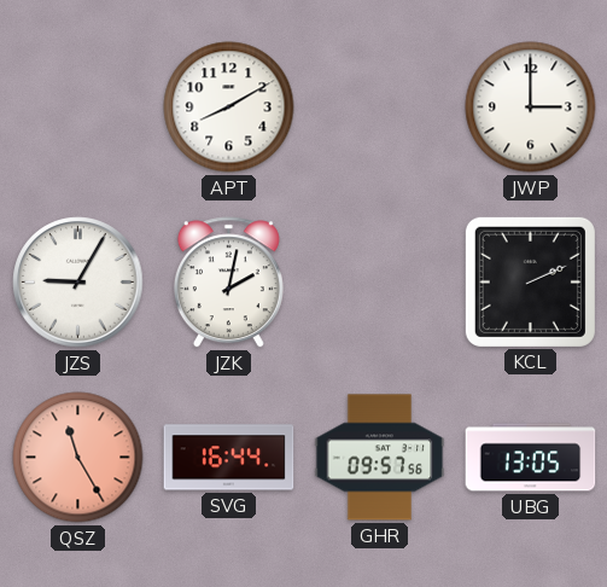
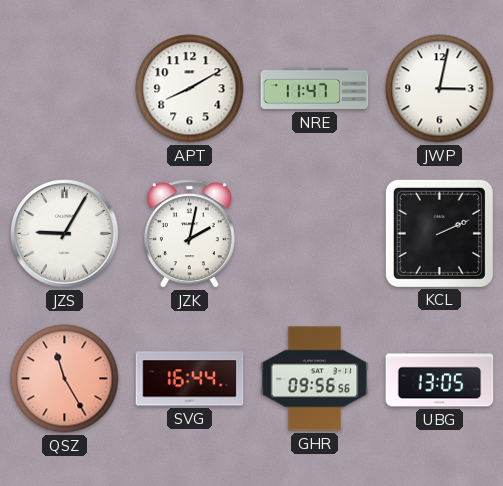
NRE: none -> 11:47
JWP: 3:00 -> 3:02
GHR: 09:57 -> 09:56
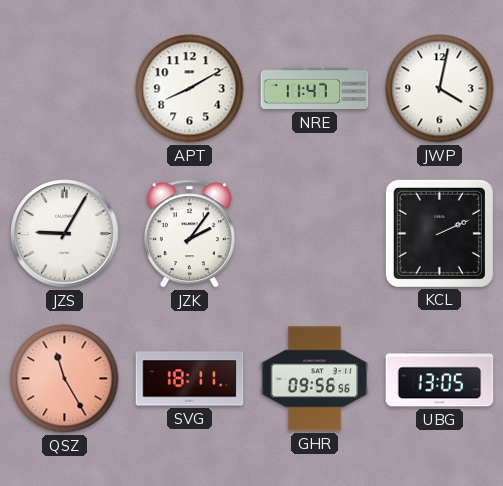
JWP: 3:02 -> 4:02
JZK: 2:02 -> 2:06
SVG: 16:44 -> 18:11
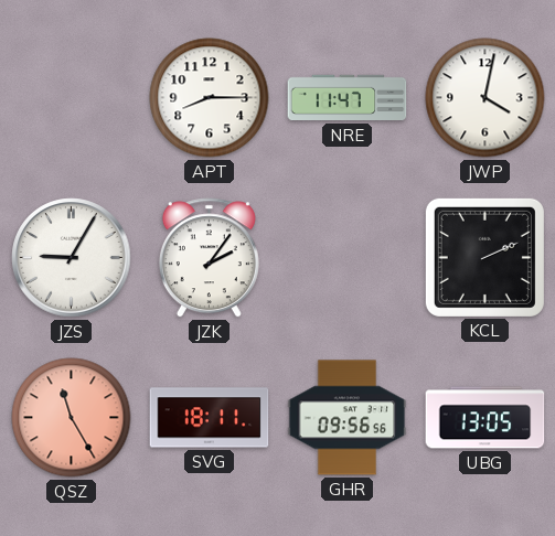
APT: 8:10 -> 8:15
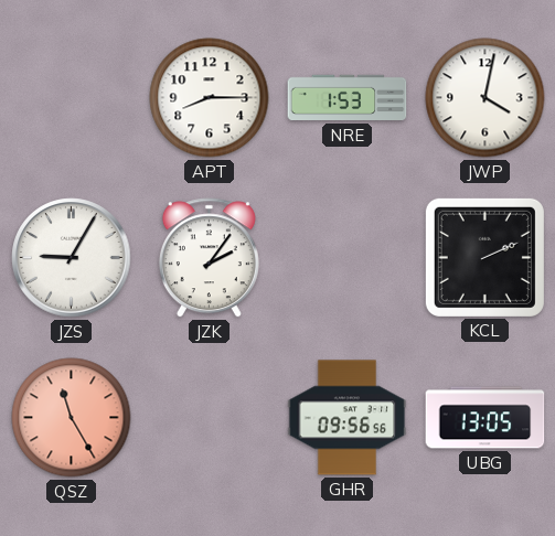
NRE: 11:47 -> 1:53
SVG: 18:11 -> none
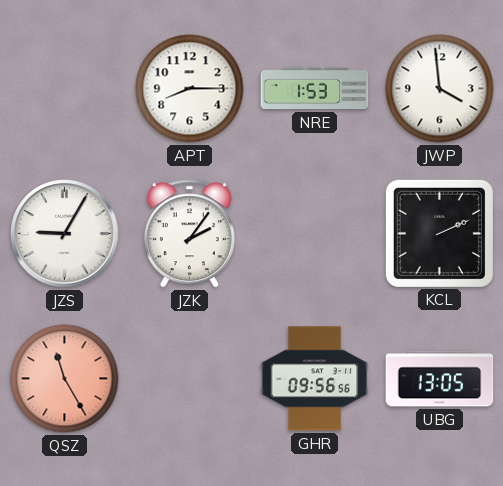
JWP: 4:02 -> 3:59
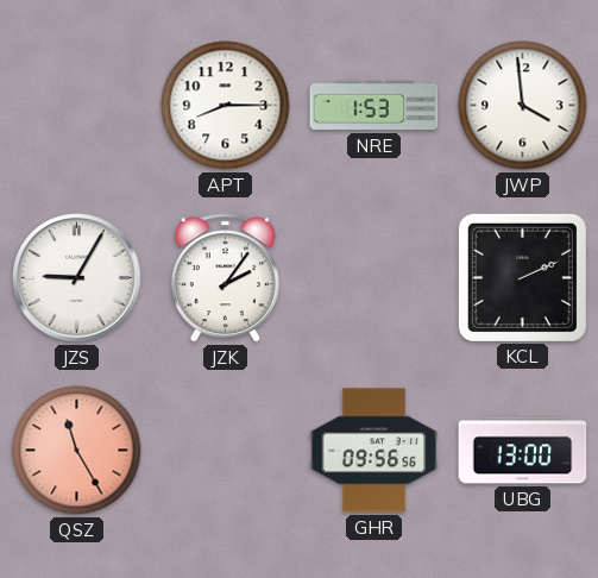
UBG: 13:05 -> 13:00
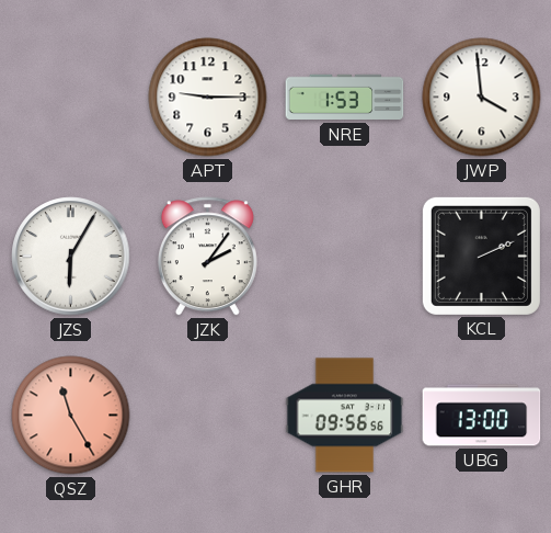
APT: 8:15 -> 9:15
JZS: 9:05 -> 6:05
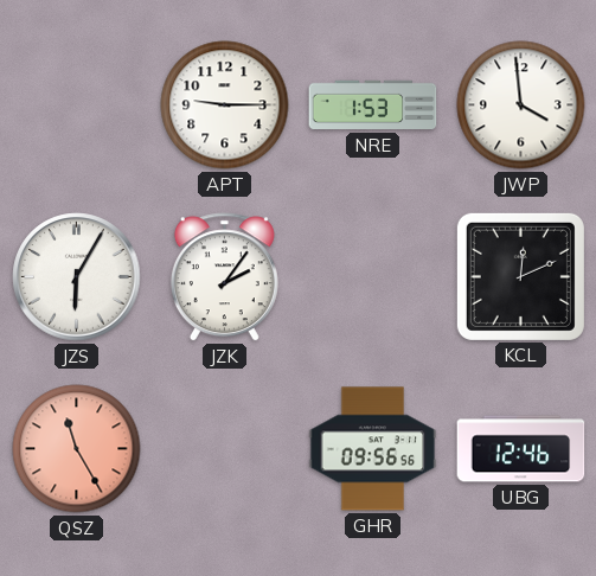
KCL: 2:11 -> 12:11
UBG: 13:00 -> 12:46
